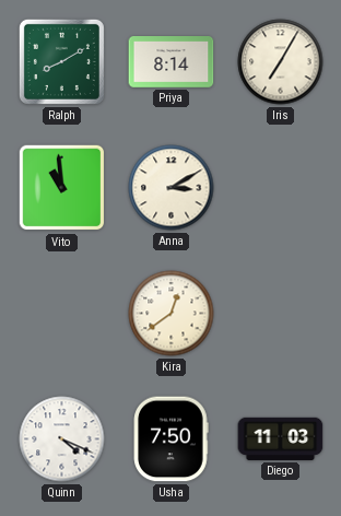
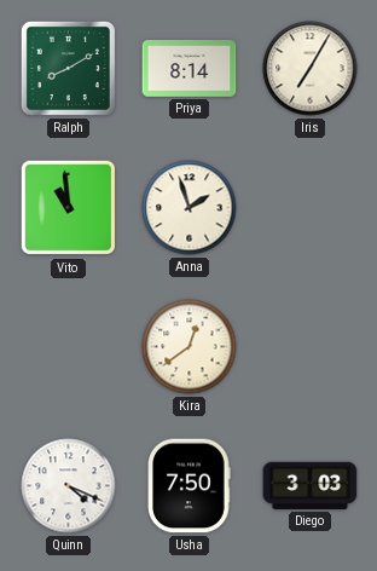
Anna: 3:10 -> 1:57
Diego: 11:03 -> 3:03
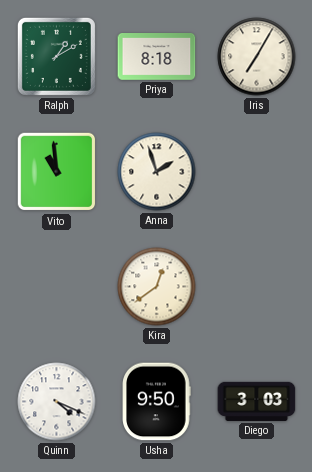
Ralph: 8:10 -> 1:10
Priya: 8:14 -> 8:18
Usha: 7:50 -> 9:50
